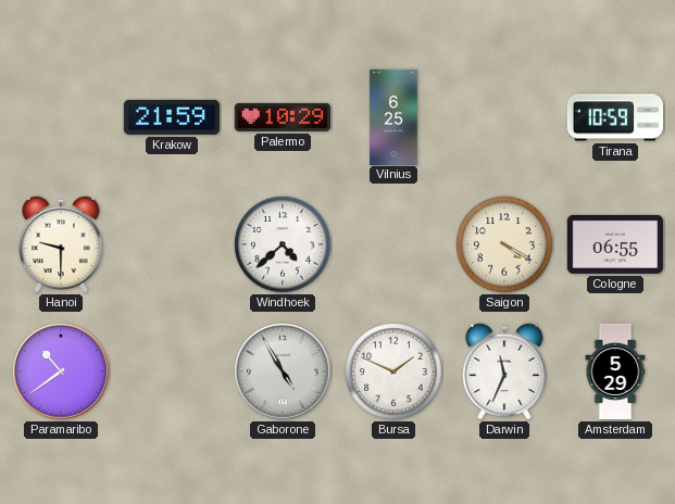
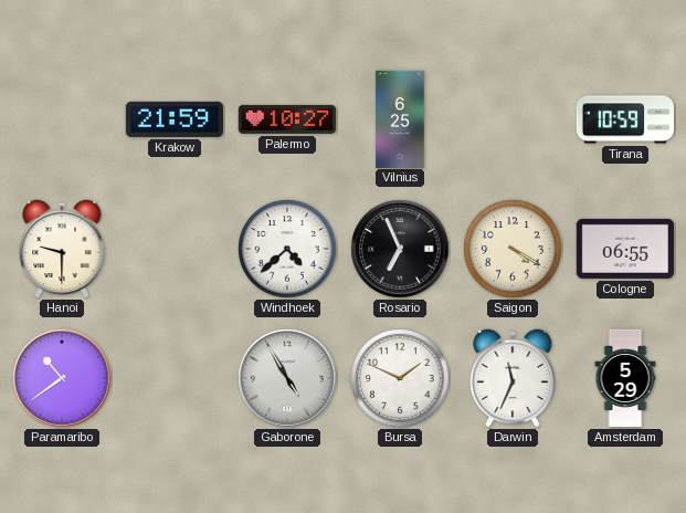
Palermo: 10:29 -> 10:27
Rosario: none -> 6:56
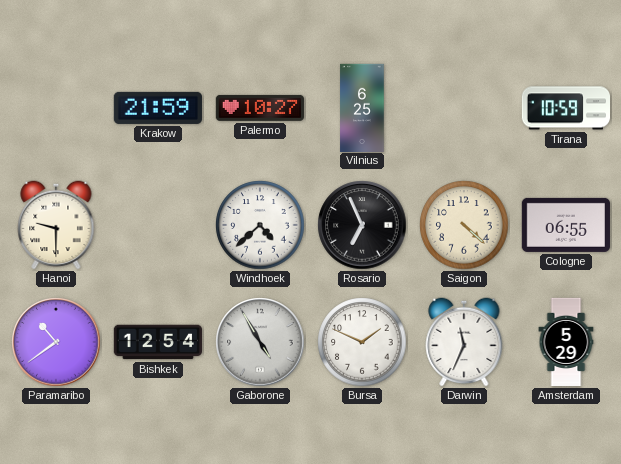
Saigon: 4:20 -> 4:22
Bishkek: none -> 12:54
